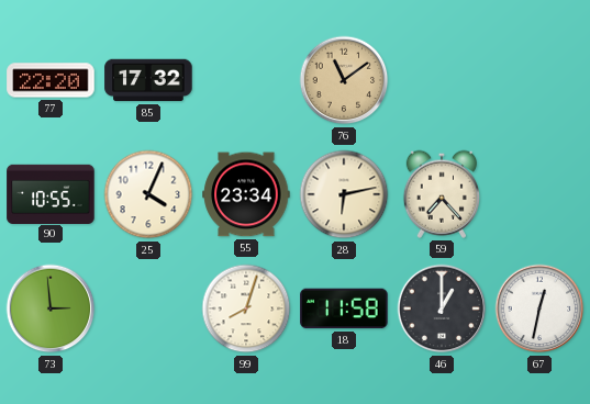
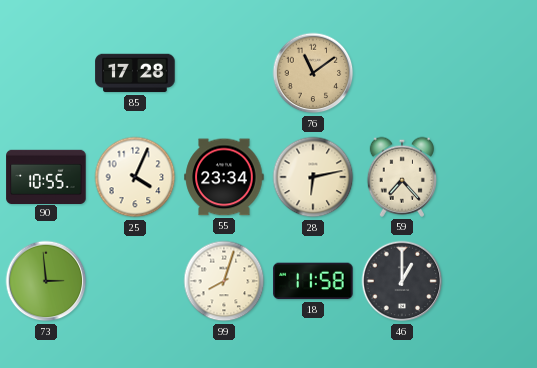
77: 22:20 -> none
85: 17:32 -> 17:28
67: 12:32 -> none
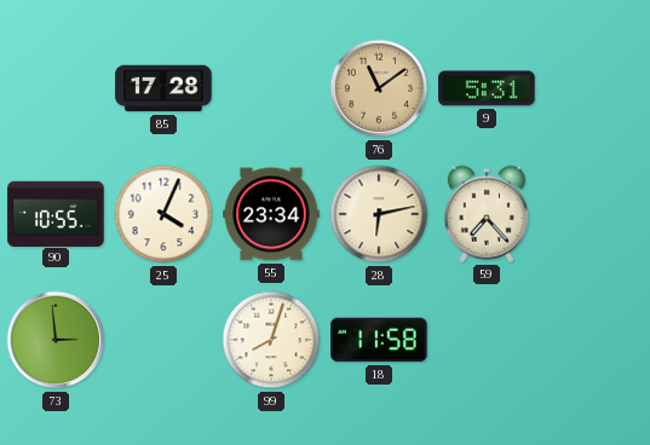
9: none -> 5:31
46: 1:00 -> none
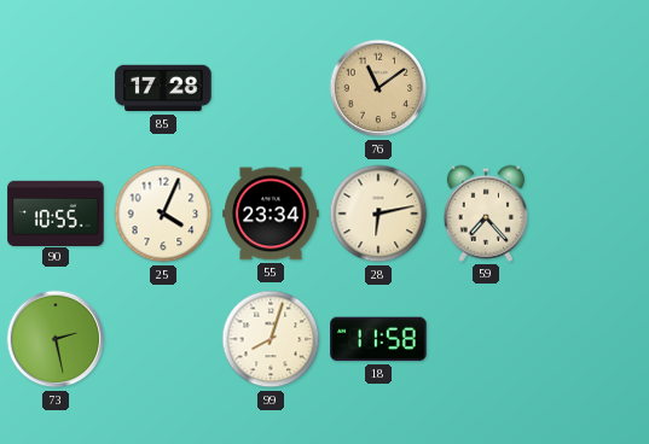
9: 5:31 -> none
73: 2:59 -> 2:28
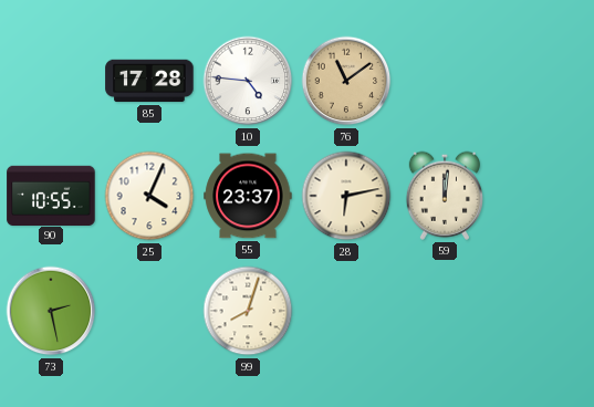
10: none -> 4:46
55: 23:34 -> 23:37
59: 7:23 -> 12:01
18: 11:58 -> none
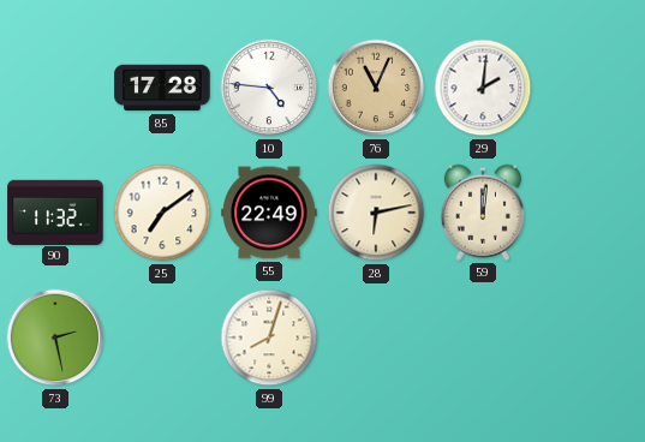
76: 11:09 -> 11:04
29: none -> 2:01
90: 10:55 -> 11:32
25: 4:04 -> 7:09
55: 23:37 -> 22:49
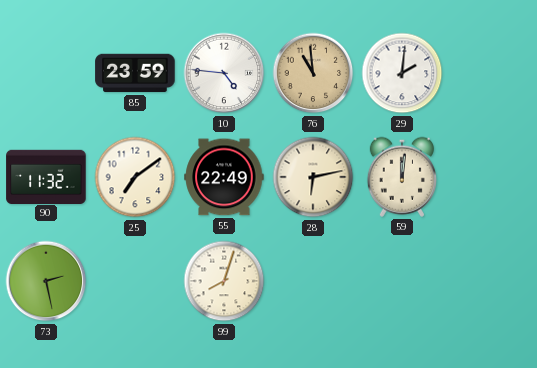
85: 17:28 -> 23:59
76: 11:04 -> 10:59
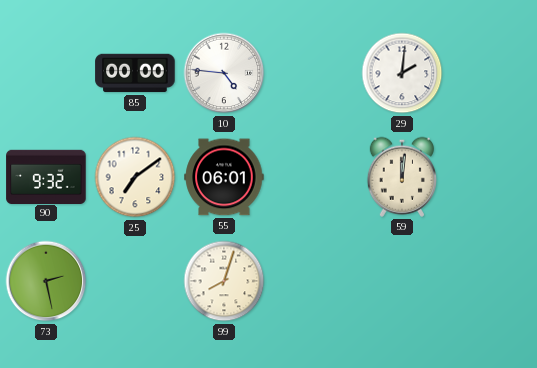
85: 23:59 -> 00:00
76: 10:59 -> none
90: 11:32 -> 9:32
55: 22:49 -> 06:01
28: 6:13 -> none
